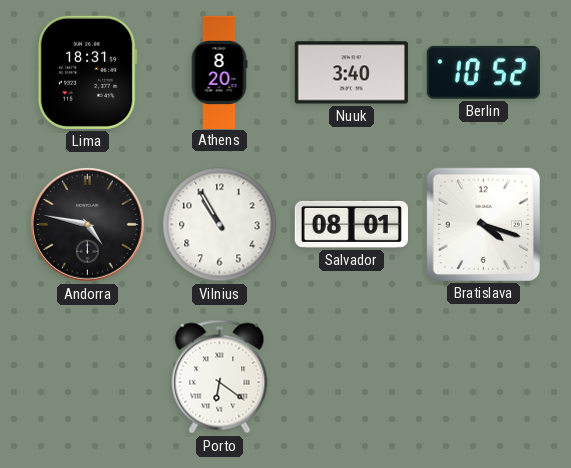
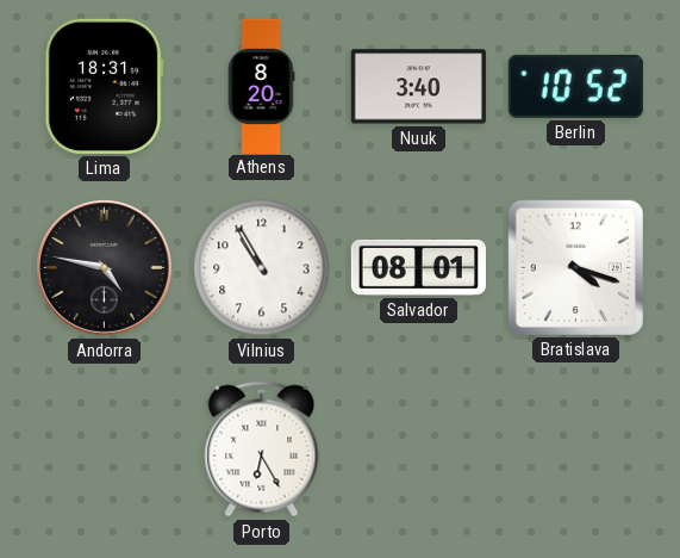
Porto: 6:21 -> 6:25
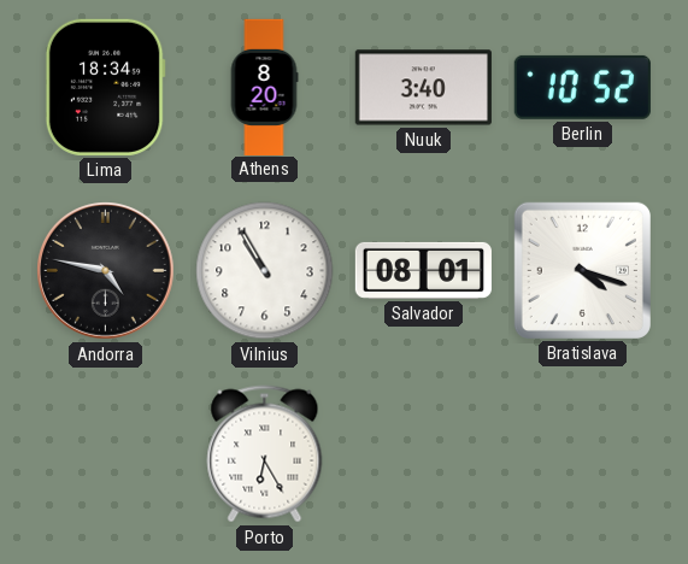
Lima: 18:31 -> 18:34
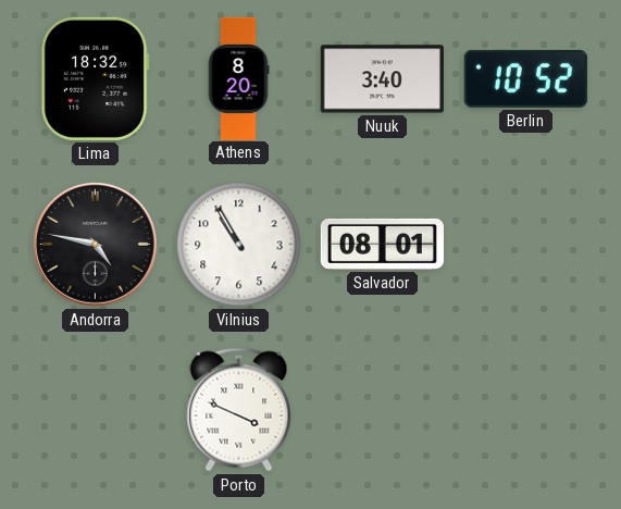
Lima: 18:34 -> 18:32
Bratislava: 4:18 -> none
Porto: 6:25 -> 3:49
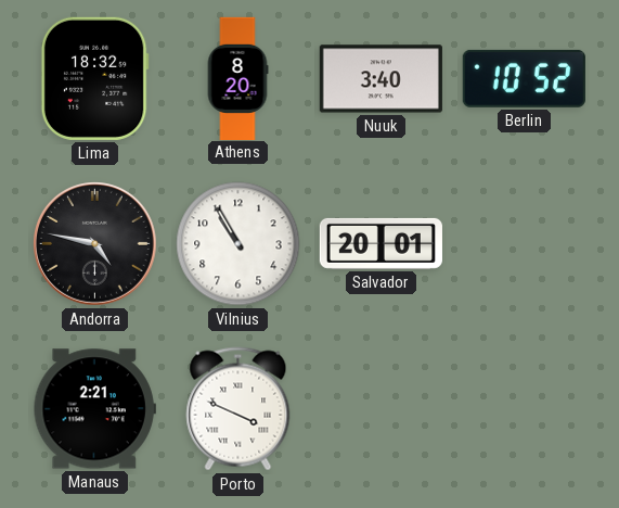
Salvador: 08:01 -> 20:01
Manaus: none -> 2:21
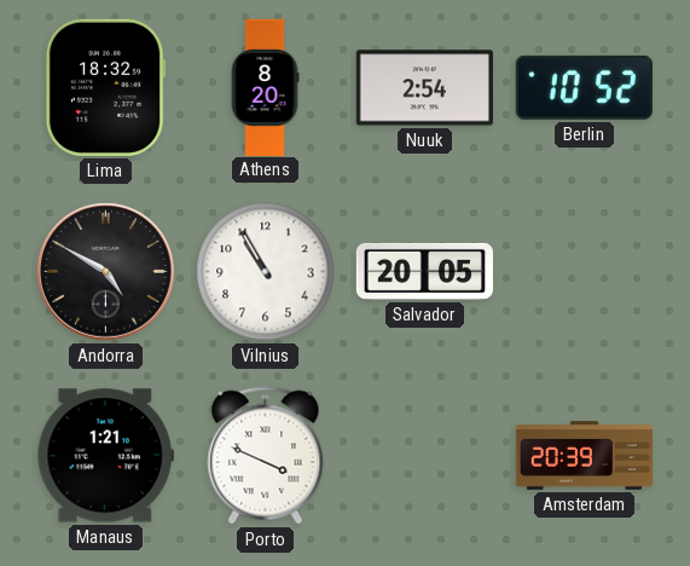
Nuuk: 3:40 -> 2:54
Andorra: 4:47 -> 4:50
Salvador: 20:01 -> 20:05
Manaus: 2:21 -> 1:21
Amsterdam: none -> 20:39
